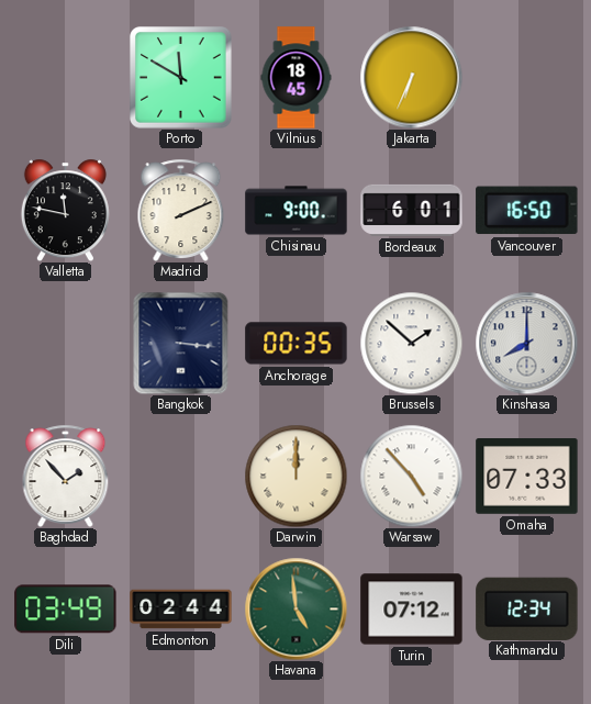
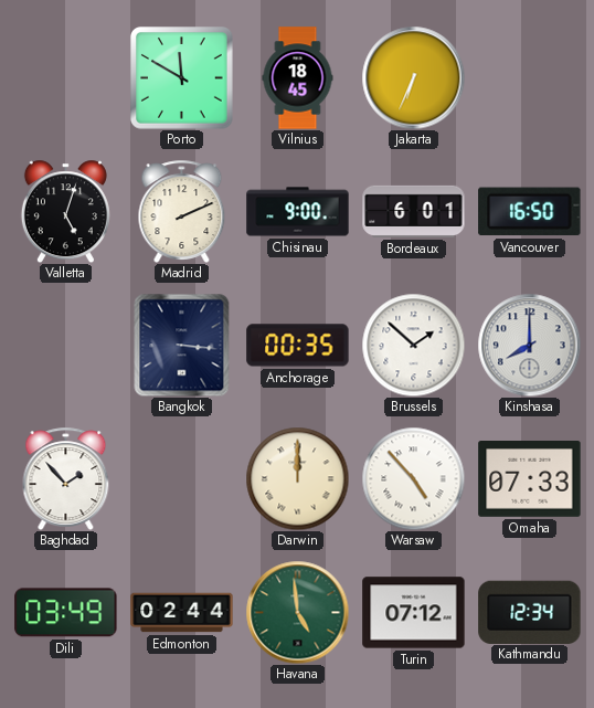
Valletta: 11:47 -> 5:03
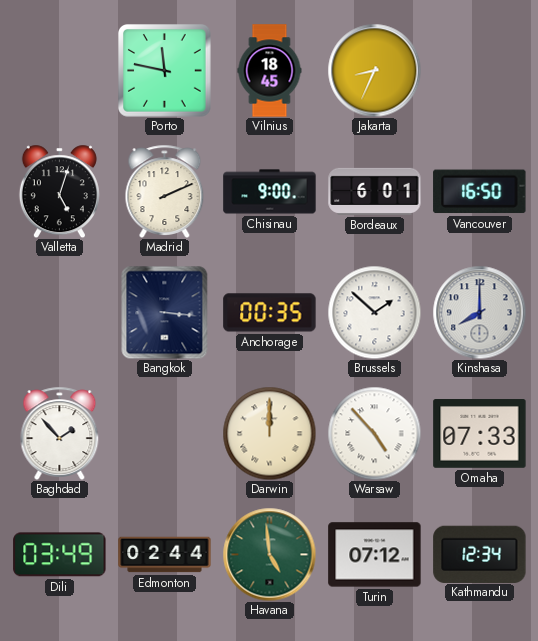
Porto: 11:50 -> 11:47
Jakarta: 6:34 -> 8:34
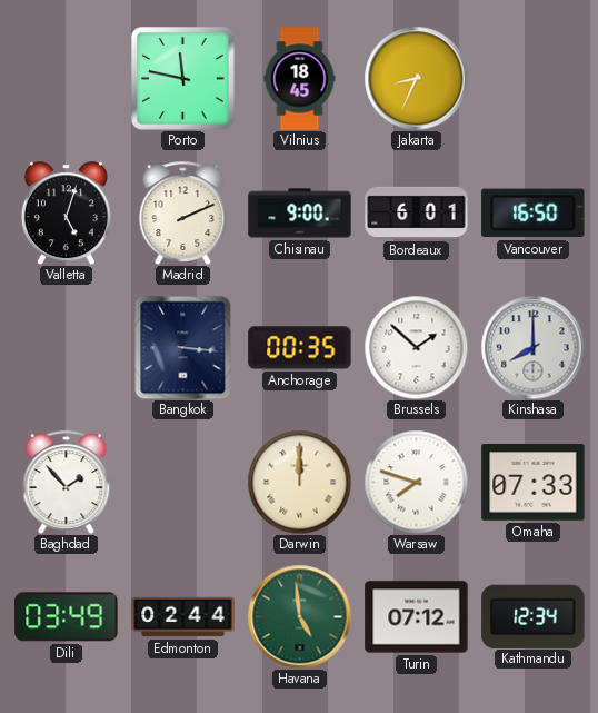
Warsaw: 4:53 -> 7:48
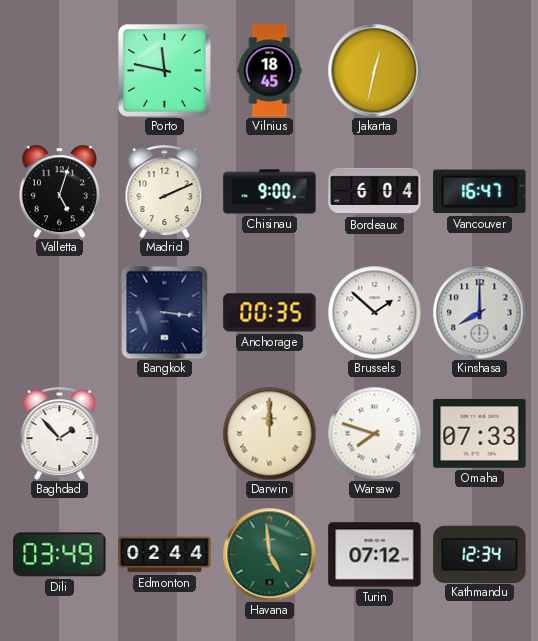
Jakarta: 8:34 -> 12:32
Bordeaux: 6:01 -> 6:04
Vancouver: 16:50 -> 16:47
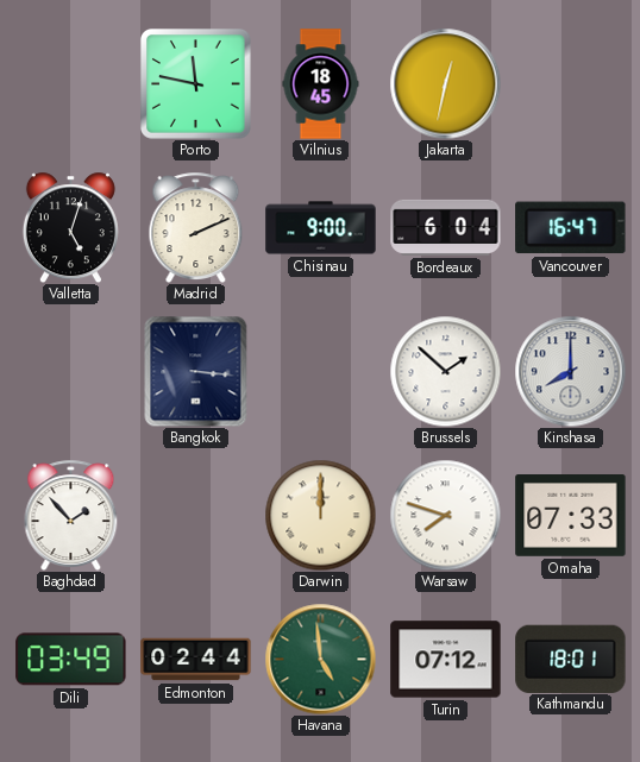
Anchorage: 00:35 -> none
Kathmandu: 12:34 -> 18:01
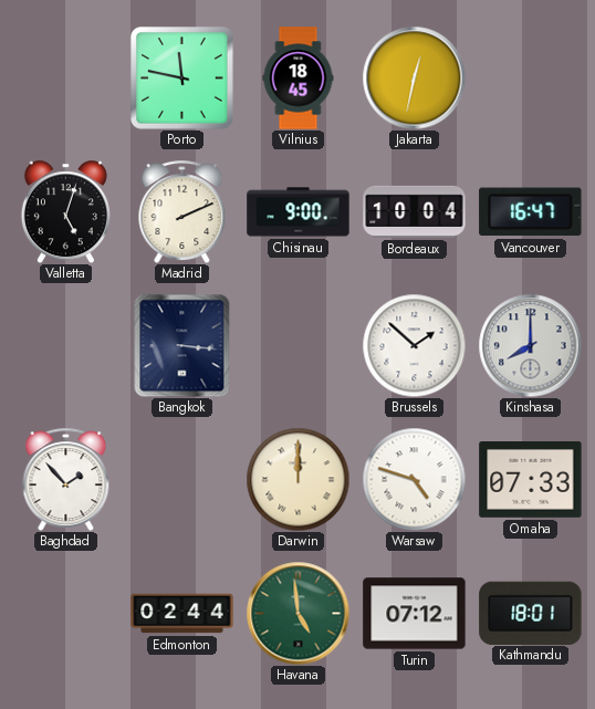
Bordeaux: 6:04 -> 10:04
Warsaw: 7:48 -> 4:48
Dili: 03:49 -> none
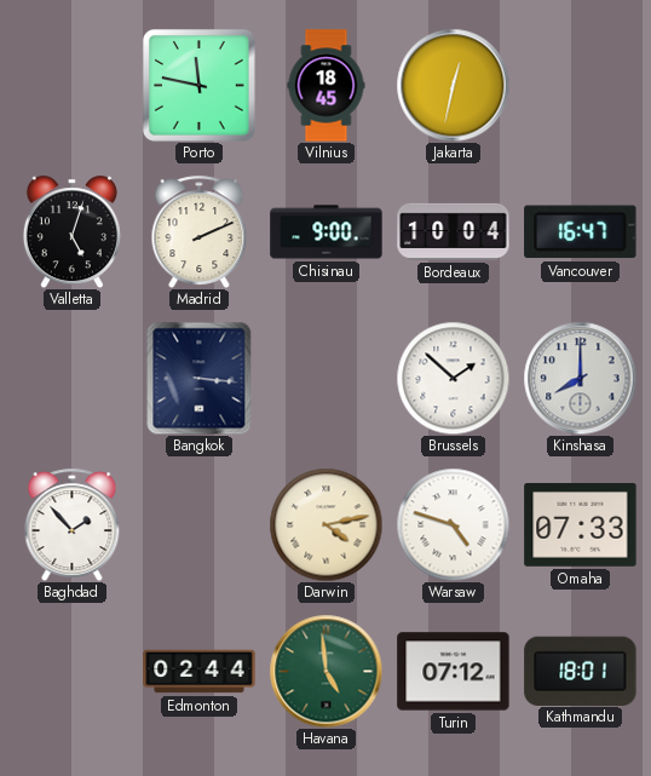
Darwin: 12:00 -> 4:13
